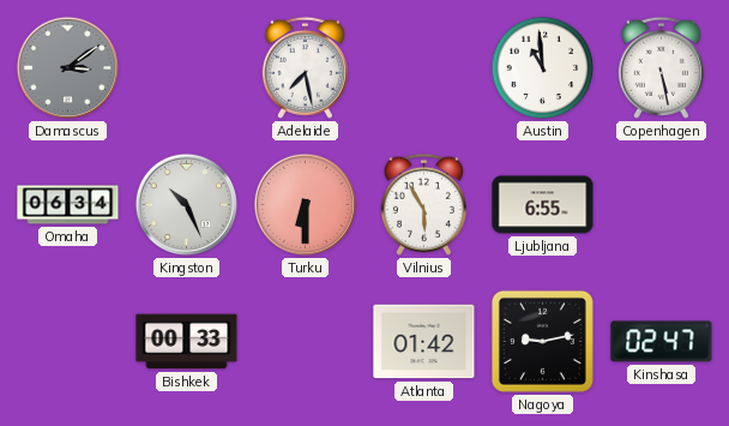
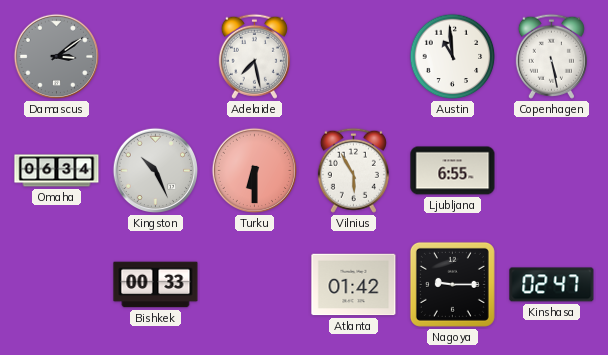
Nagoya: 9:13 -> 9:15
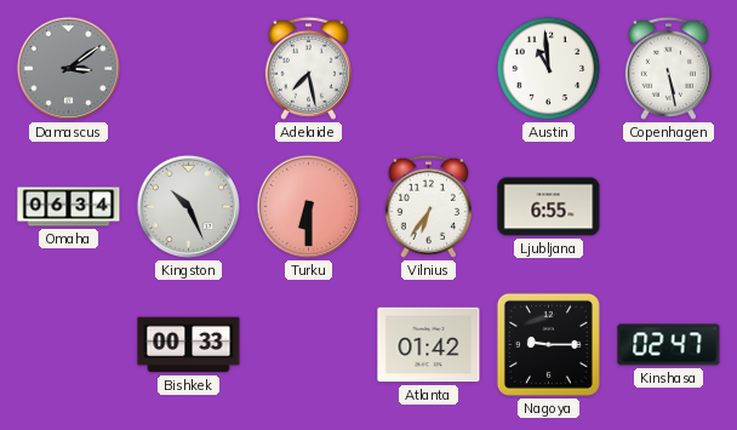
Vilnius: 5:55 -> 6:36
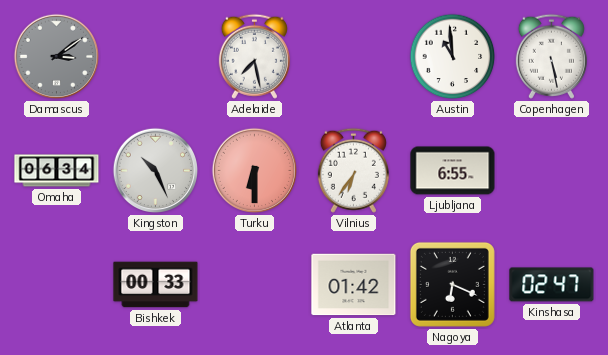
Nagoya: 9:15 -> 6:19
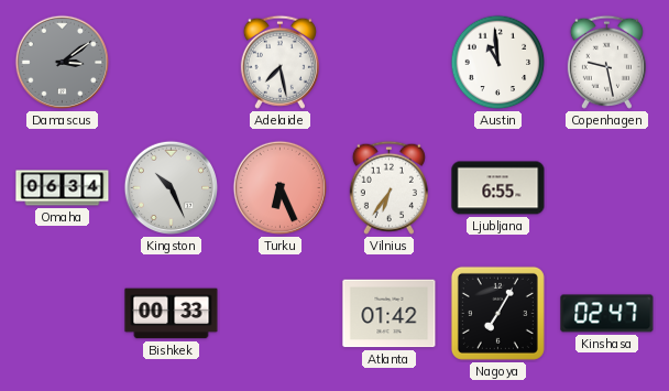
Copenhagen: 5:28 -> 9:28
Turku: 6:30 -> 6:26
Nagoya: 6:19 -> 7:05
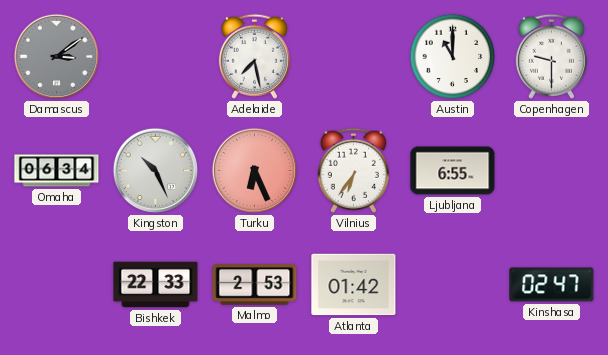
Austin: 10:59 -> 11:00
Copenhagen: 9:28 -> 9:30
Bishkek: 00:33 -> 22:33
Malmo: none -> 2:53
Nagoya: 7:05 -> none
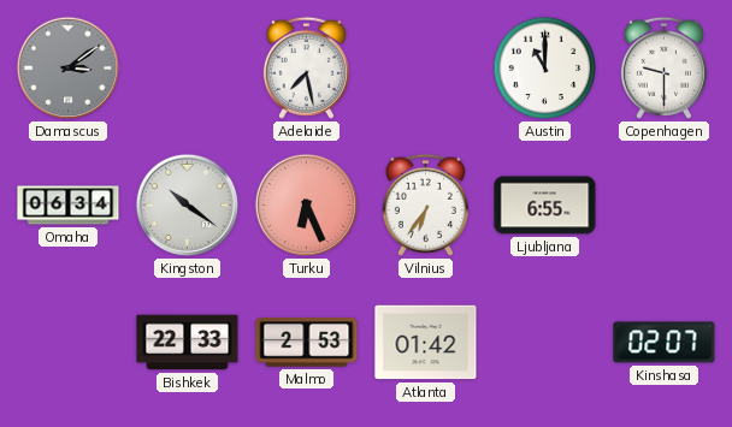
Kingston: 10:26 -> 10:21
Kinshasa: 02:47 -> 02:07
